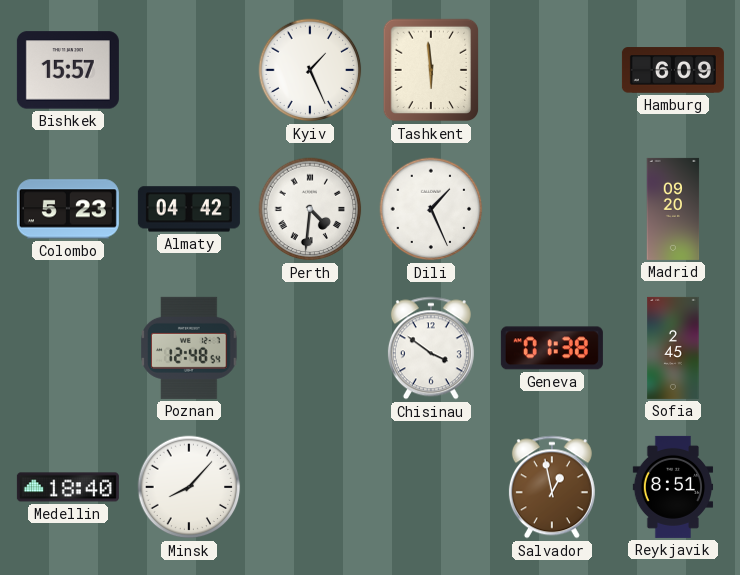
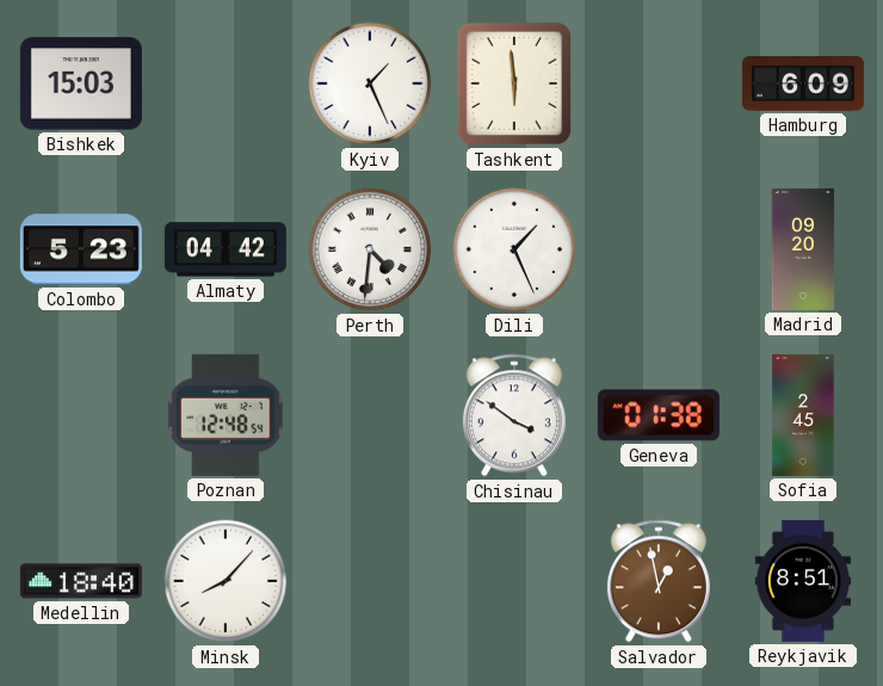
Bishkek: 15:57 -> 15:03
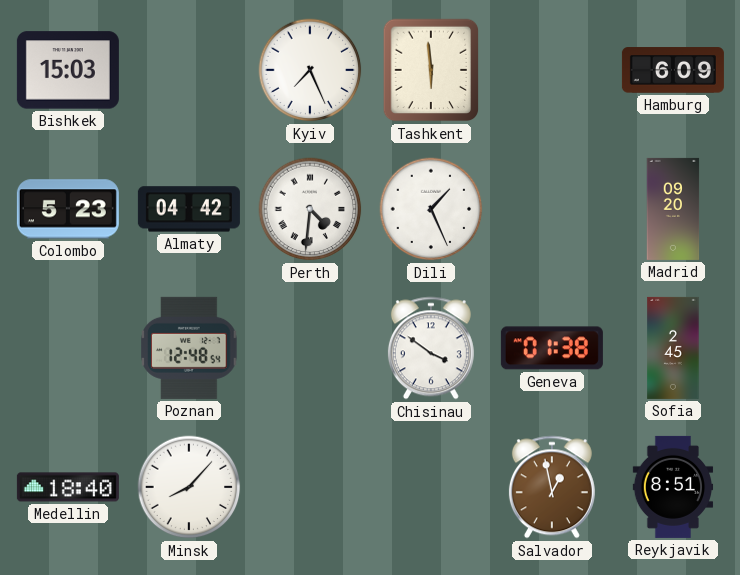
Kyiv: 1:26 -> 7:26
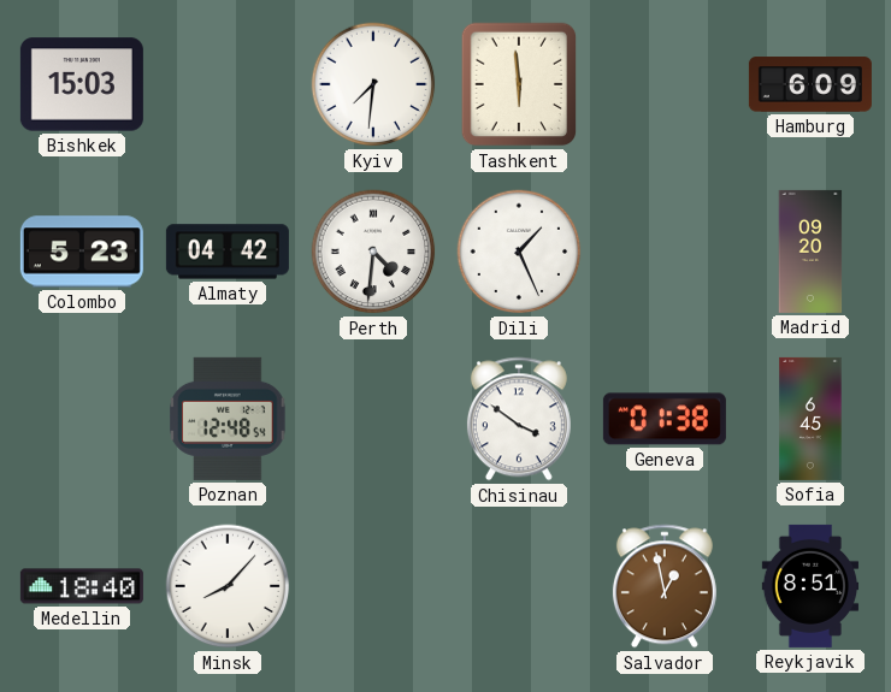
Kyiv: 7:26 -> 7:31
Sofia: 2:45 -> 6:45
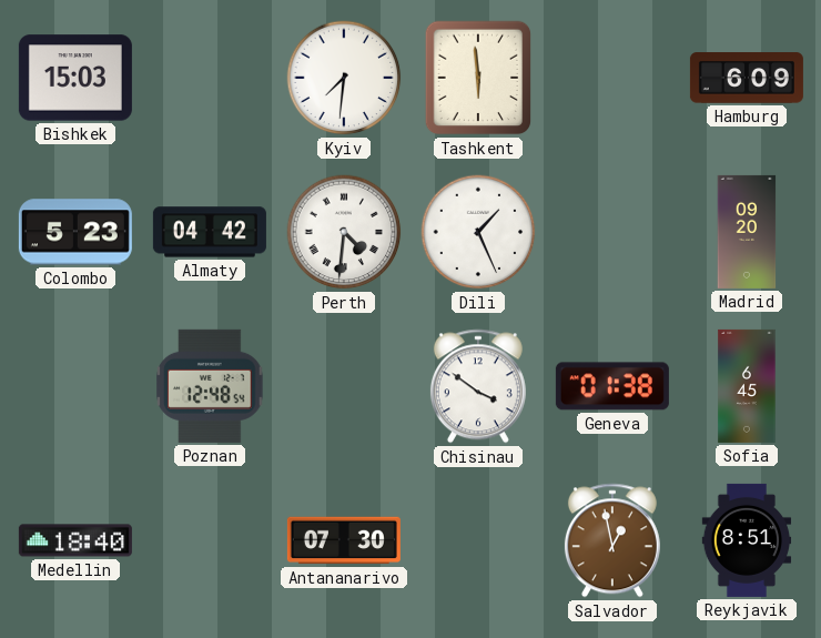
Minsk: 8:07 -> none
Antananarivo: none -> 07:30
